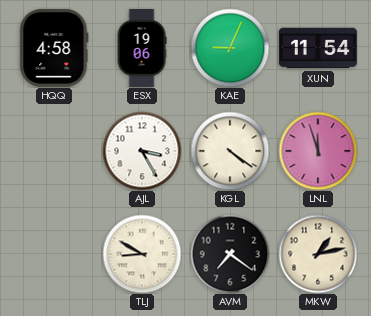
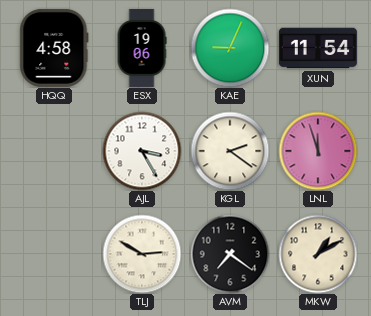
KGL: 4:21 -> 2:21
TLJ: 8:50 -> 2:50
MKW: 1:13 -> 1:10
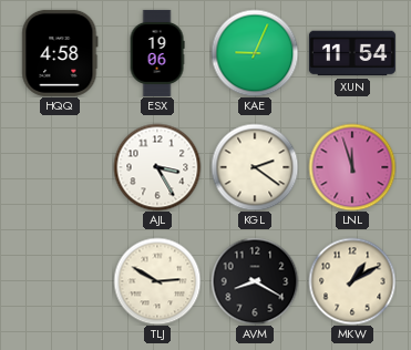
AVM: 7:21 -> 8:20
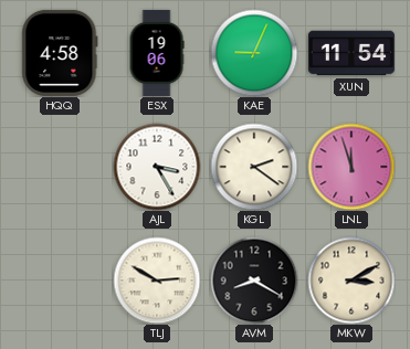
MKW: 1:10 -> 3:10
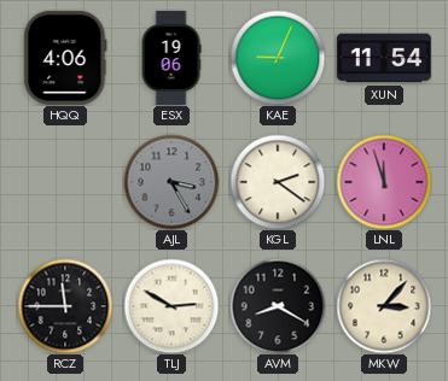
HQQ: 4:58 -> 4:06
AJL dial: white -> grey
RCZ: none -> 11:45
MKW: 3:10 -> 3:07
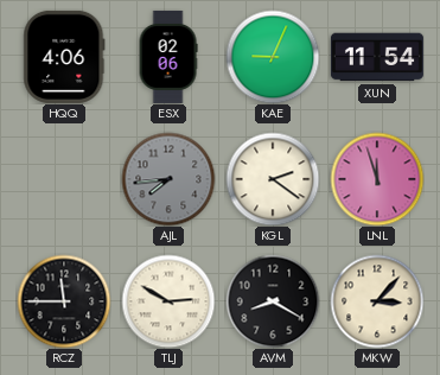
ESX: 19:06 -> 02:06
AJL: 3:25 -> 7:44
